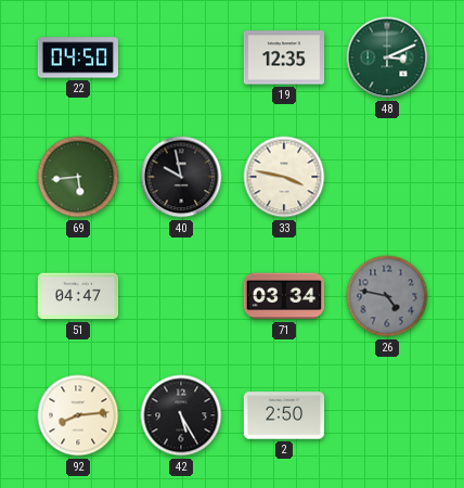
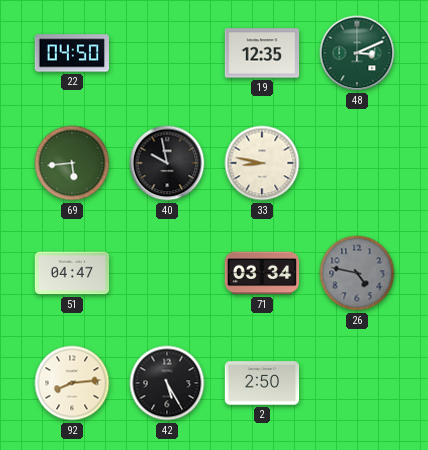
33: 3:47 -> 8:47
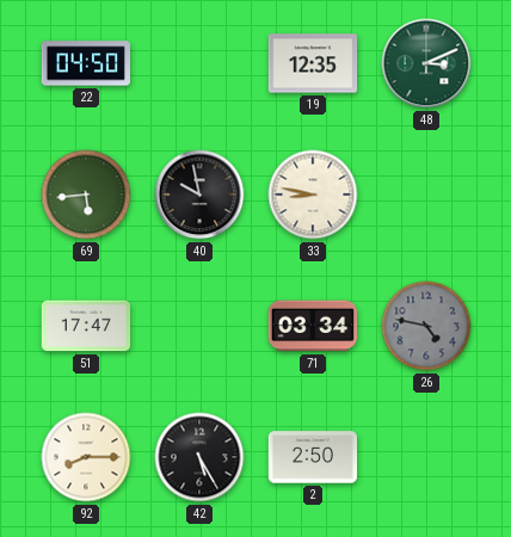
51: 04:47 -> 17:47
92: 8:14 -> 8:15
